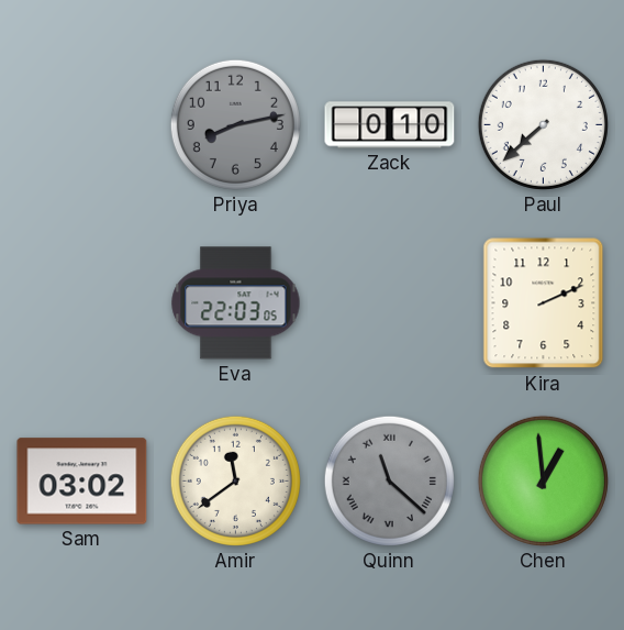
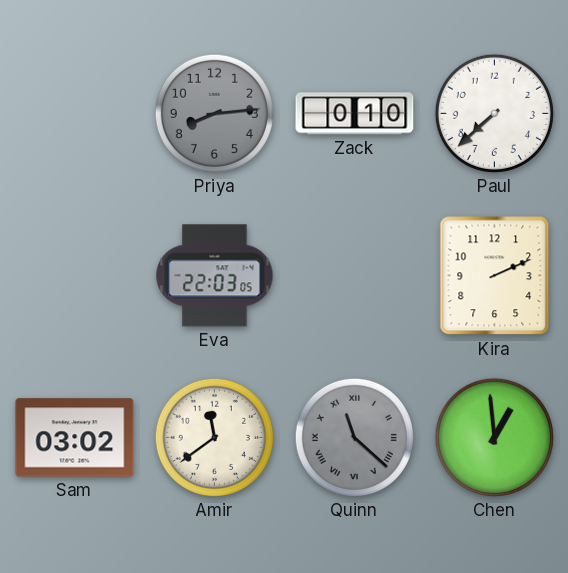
Priya: 8:13 -> 8:14
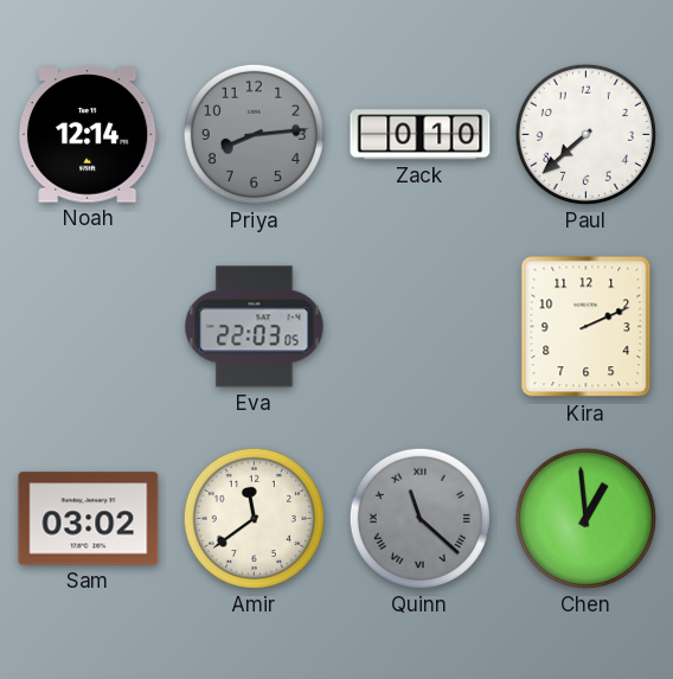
Noah: none -> 12:14
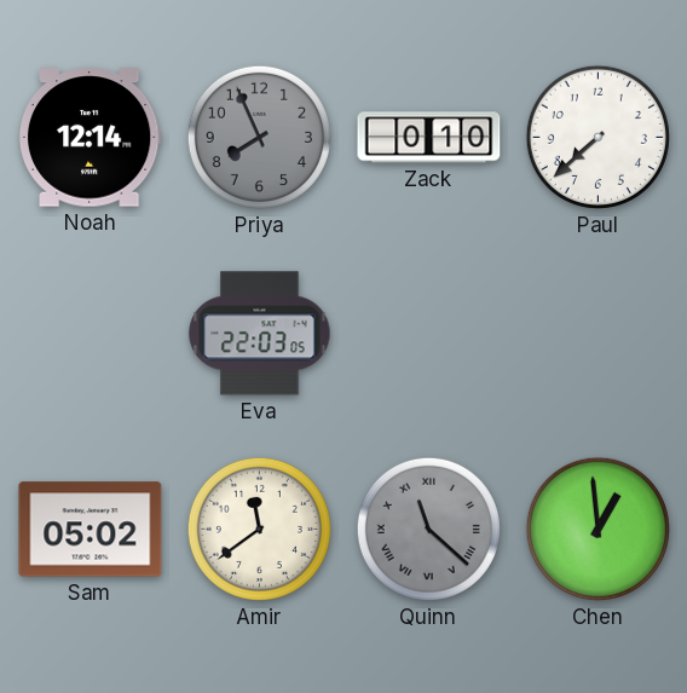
Priya: 8:14 -> 7:56
Kira: 2:11 -> none
Sam: 03:02 -> 05:02
